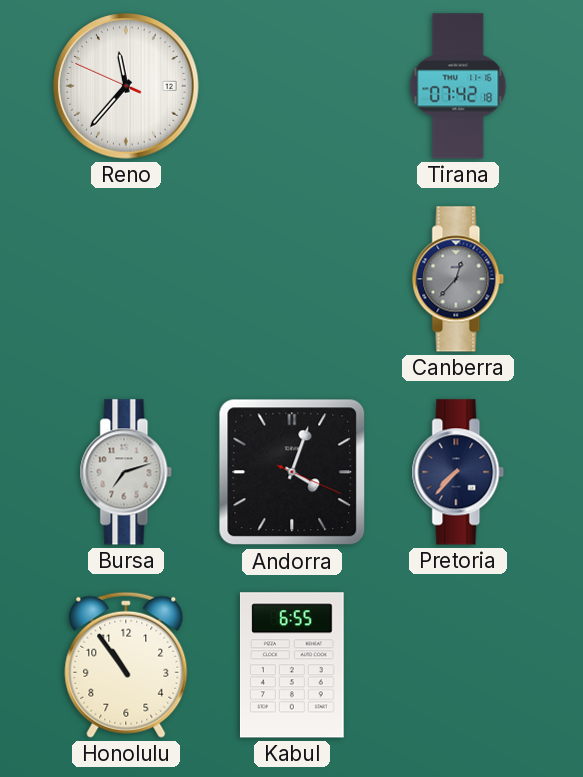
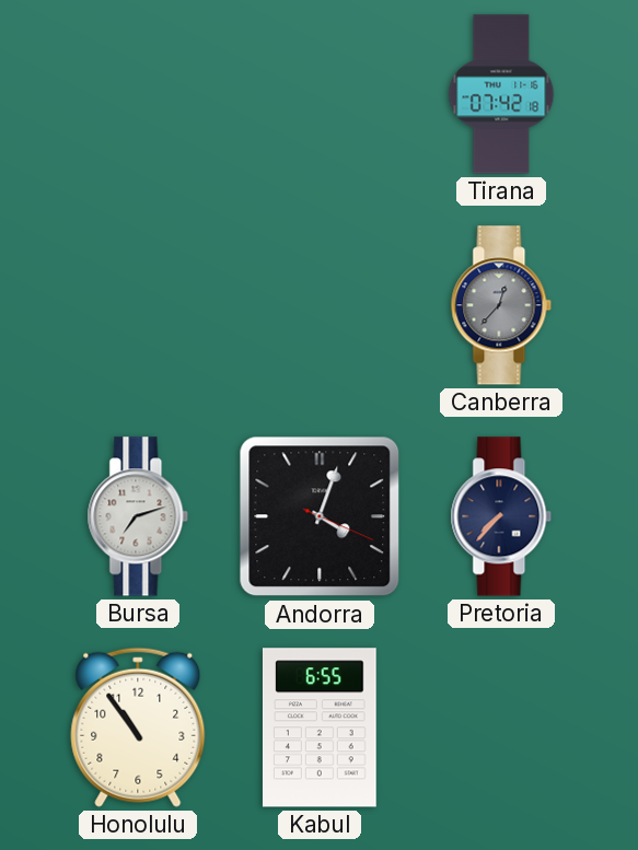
Reno: 11:36 -> none
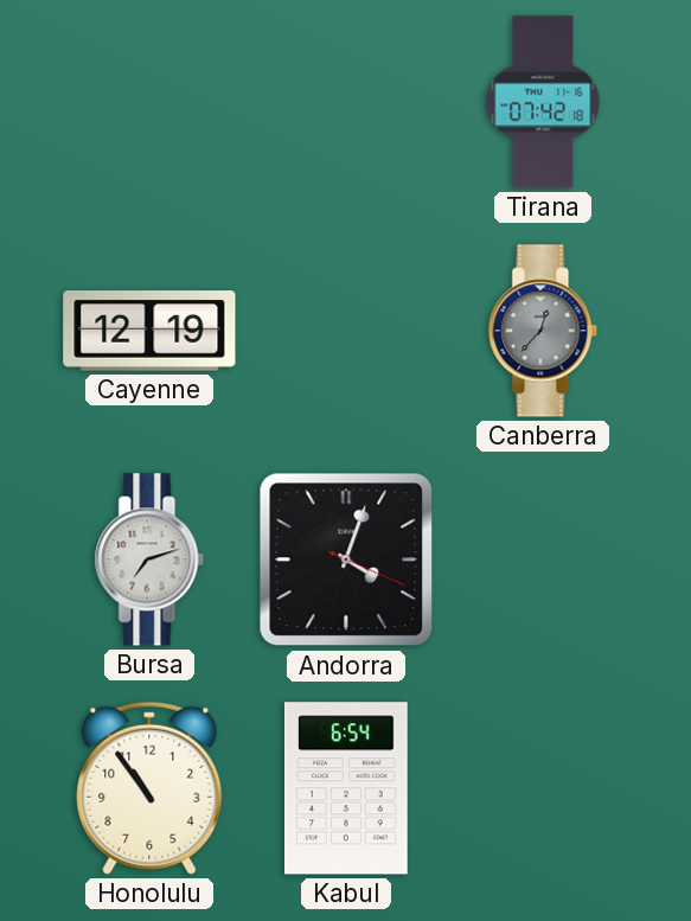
Cayenne: none -> 12:19
Pretoria: 7:37 -> none
Kabul: 6:55 -> 6:54
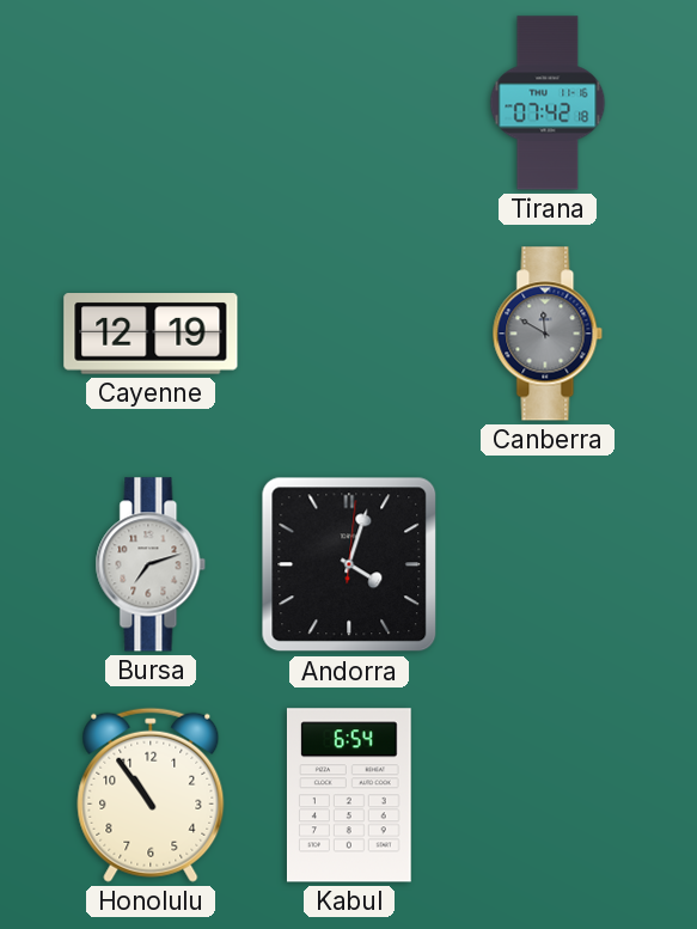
Canberra: 12:37 -> 11:50
Andorra: 4:03:19 -> 4:03:01
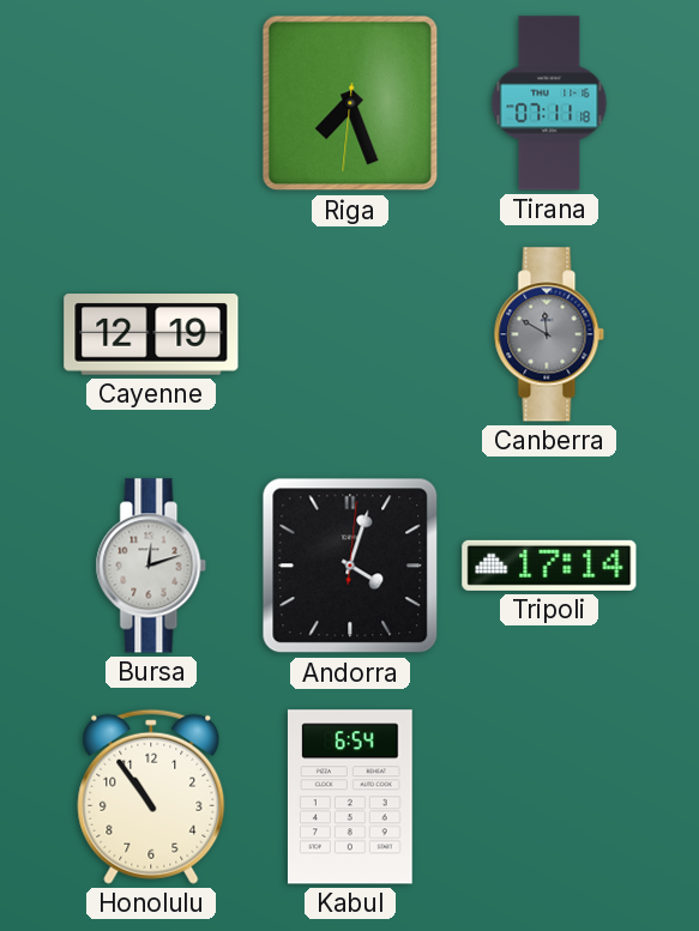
Riga: none -> 7:26
Tirana: 07:42 -> 07:11
Bursa: 7:12 -> 12:12
Tripoli: none -> 17:14
